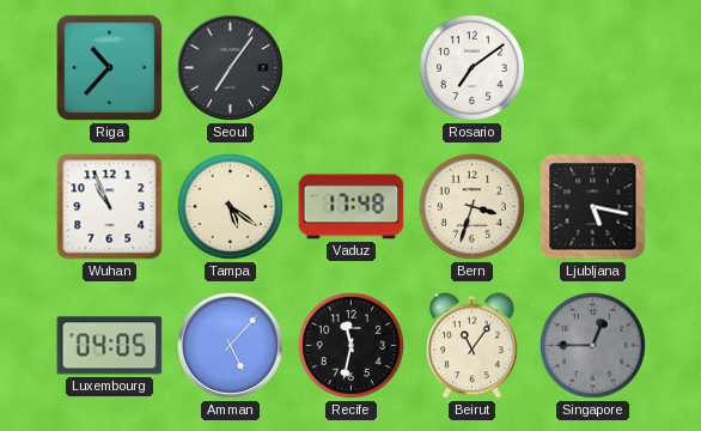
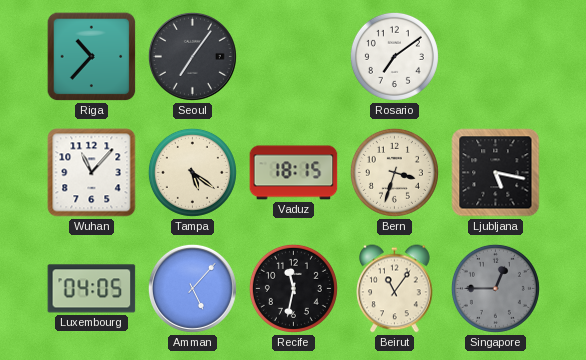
Wuhan: 10:56 -> 11:07
Vaduz: 17:48 -> 18:15
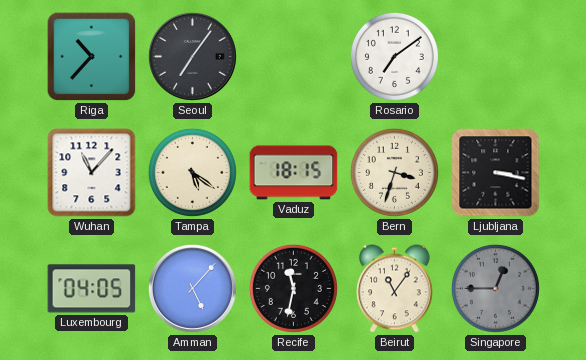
Ljubljana: 5:17 -> 3:17
